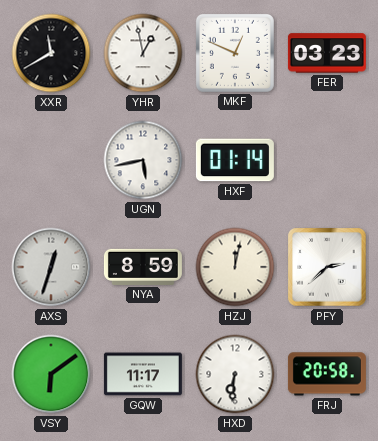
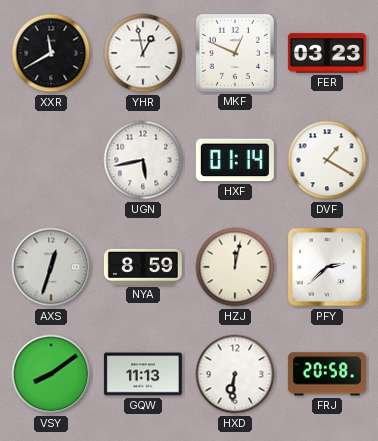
DVF: none -> 1:20
VSY: 6:09 -> 8:09
GQW: 11:17 -> 11:13
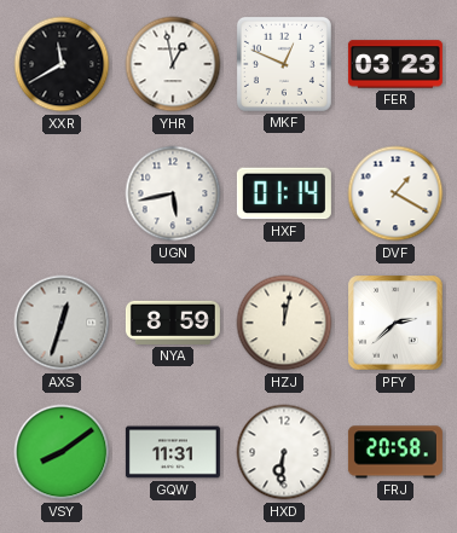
GQW: 11:13 -> 11:31
